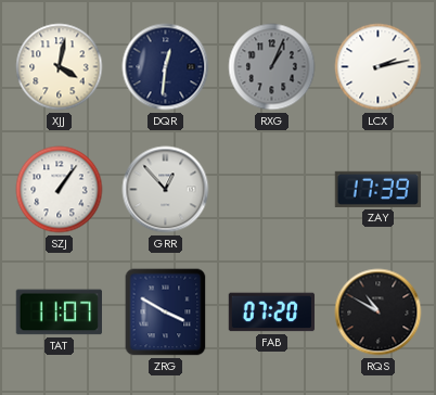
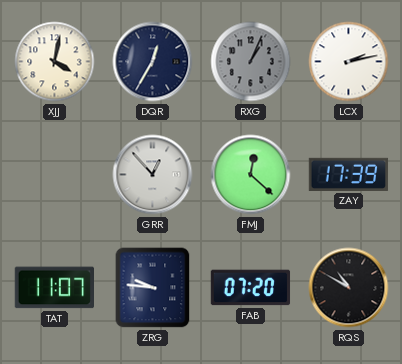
DQR: 12:31 -> 12:35
SZJ: 1:06 -> none
FMJ: none -> 12:22
ZRG: 3:50 -> 9:46
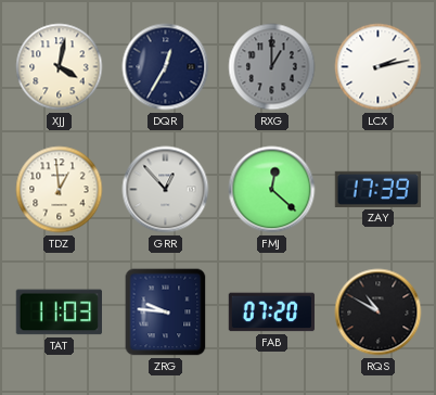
RXG: 1:04 -> 1:00
TDZ: none -> 12:59
TAT: 11:07 -> 11:03
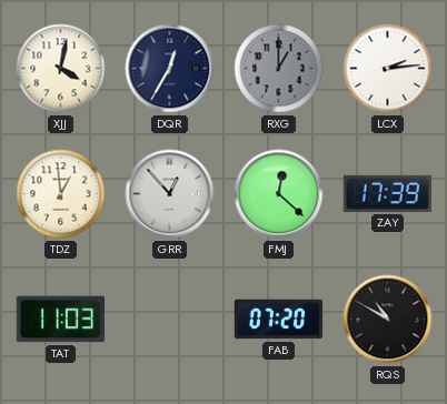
LCX: 2:13 -> 2:14
ZRG: 9:46 -> none
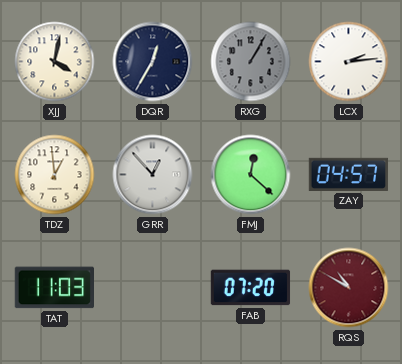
RXG: 1:00 -> 1:05
ZAY: 17:39 -> 04:57
RQS dial: black -> burgundy
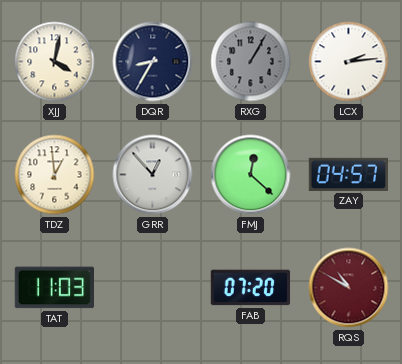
DQR: 12:35 -> 8:35
